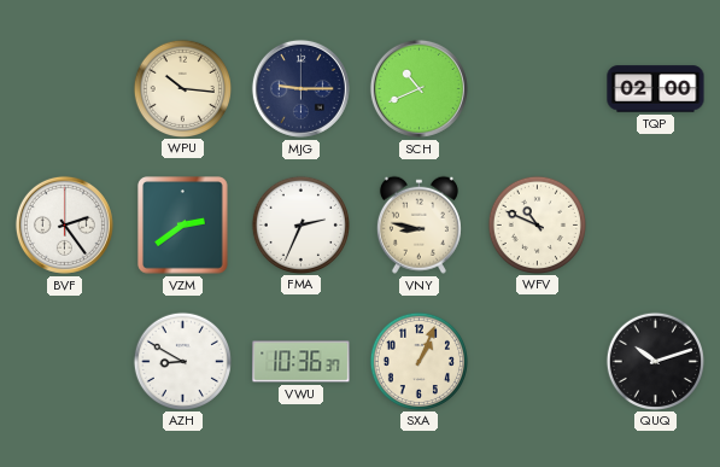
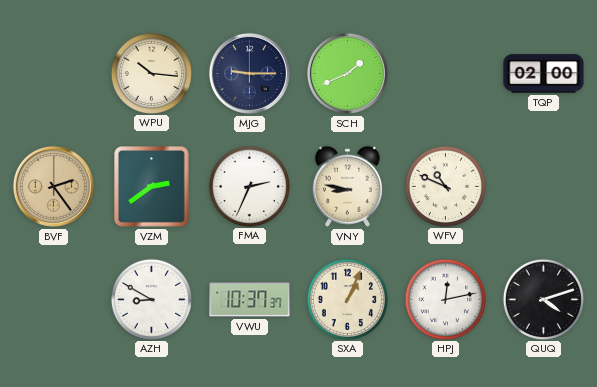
SCH: 10:41 -> 1:41
BVF dial: white -> champagne
VWU: 10:36 -> 10:37
HPJ: none -> 12:13
QUQ: 10:12 -> 4:12
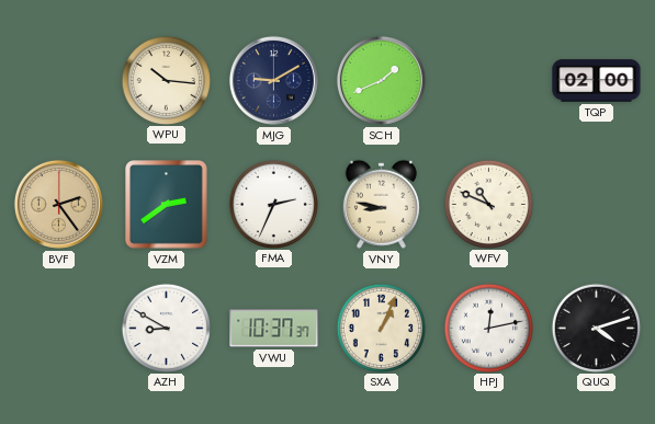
MJG: 9:15 -> 9:10
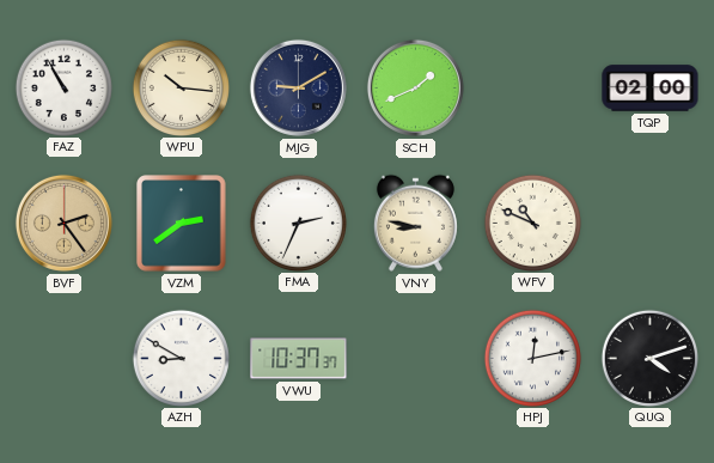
FAZ: none -> 10:55
SXA: 1:04 -> none
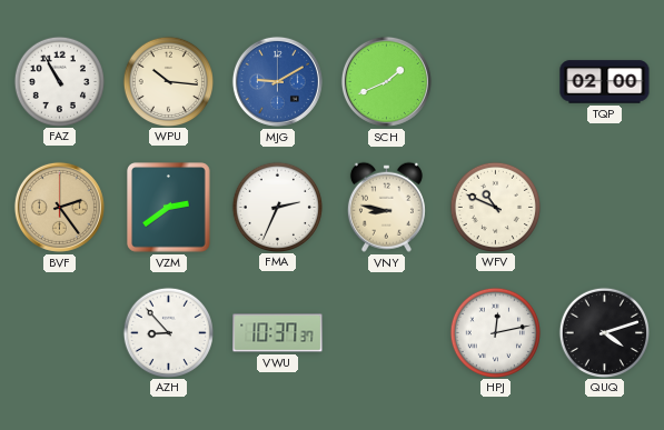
MJG dial: navy -> blue
AZH: 8:50 -> 8:53
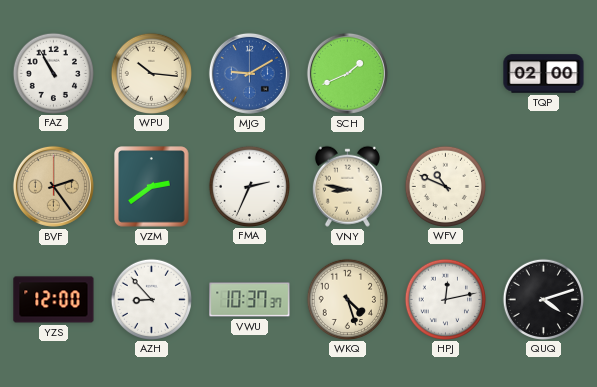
YZS: none -> 12:00
WKQ: none -> 4:27
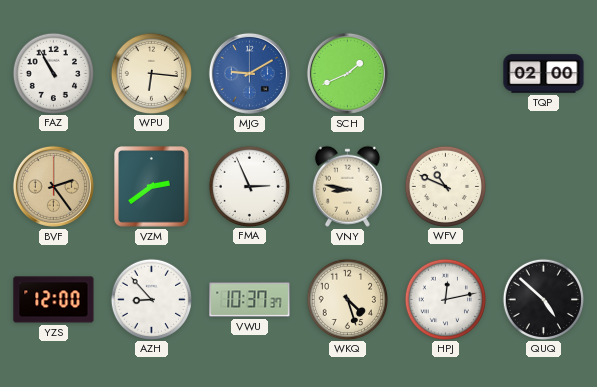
WPU: 10:16 -> 6:16
FMA: 2:34 -> 2:56
QUQ: 4:12 -> 4:52
